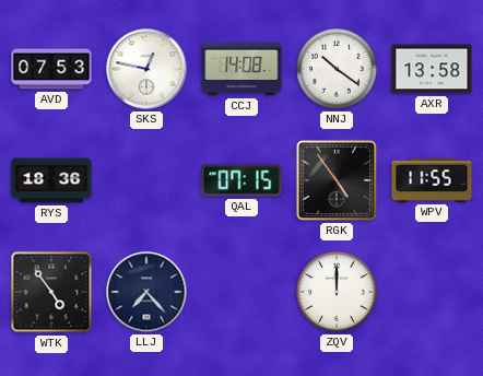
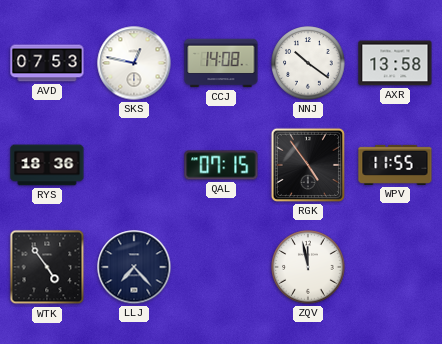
ZQV: 12:00 -> 11:58
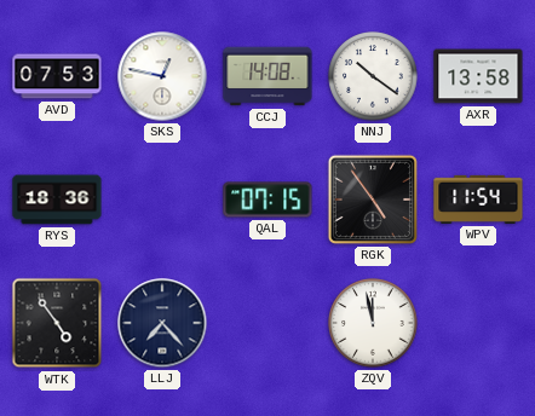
WPV: 11:55 -> 11:54
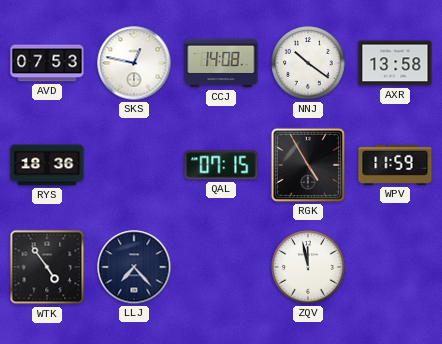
RGK: 4:54 -> 4:55
WPV: 11:54 -> 11:59
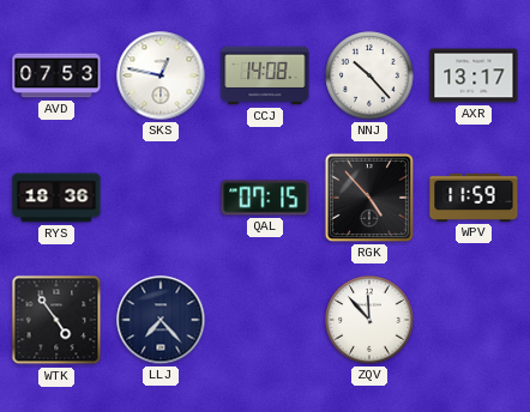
NNJ: 10:21 -> 10:23
AXR: 13:58 -> 13:17
RGK: 4:55 -> 4:53
ZQV: 11:58 -> 11:53
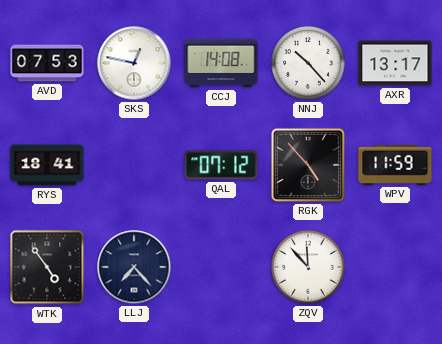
RYS: 18:36 -> 18:41
QAL: 07:15 -> 07:12
